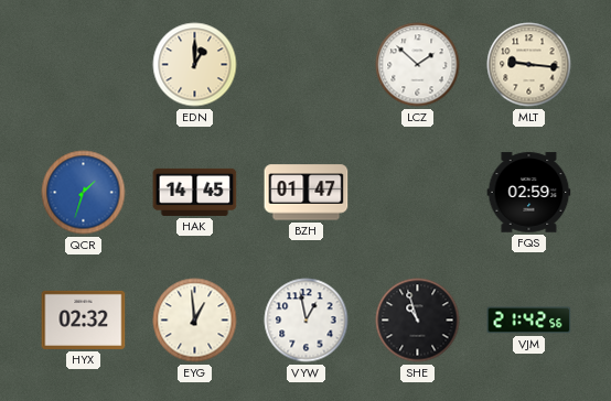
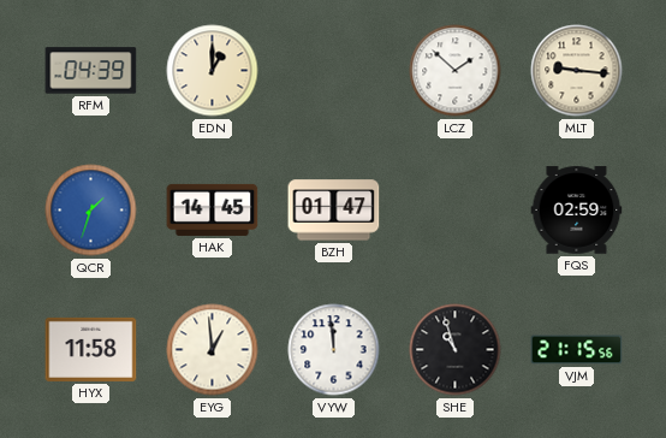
RFM: none -> 04:39
HYX: 02:32 -> 11:58
VYW: 12:58 -> 11:59
VJM: 21:42 -> 21:15
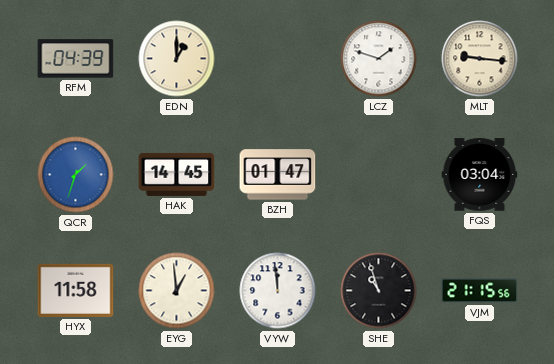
LCZ: 1:52 -> 1:48
FQS: 02:59 -> 03:04
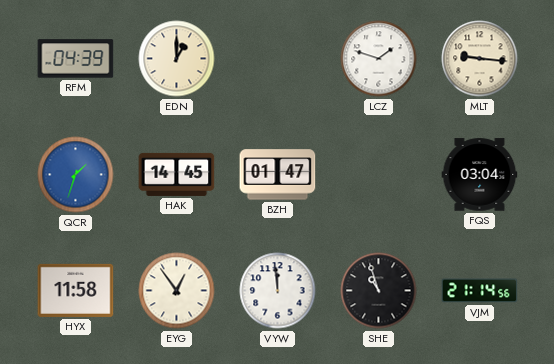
EYG: 12:59 -> 12:54
VJM: 21:15 -> 21:14
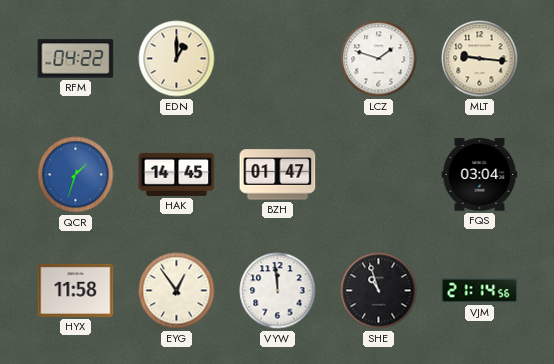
RFM: 04:39 -> 04:22
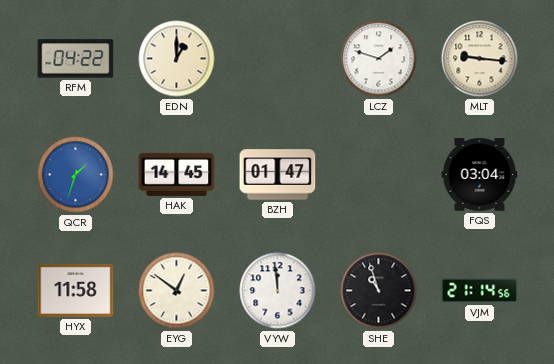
EYG: 12:54 -> 12:51
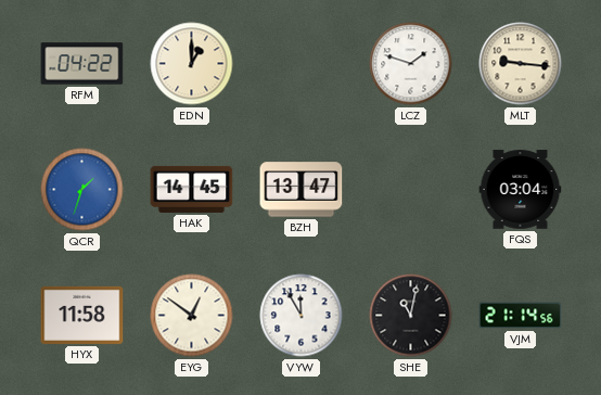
BZH: 01:47 -> 13:47
VYW: 11:59 -> 11:55
SHE: 10:57 -> 11:02
